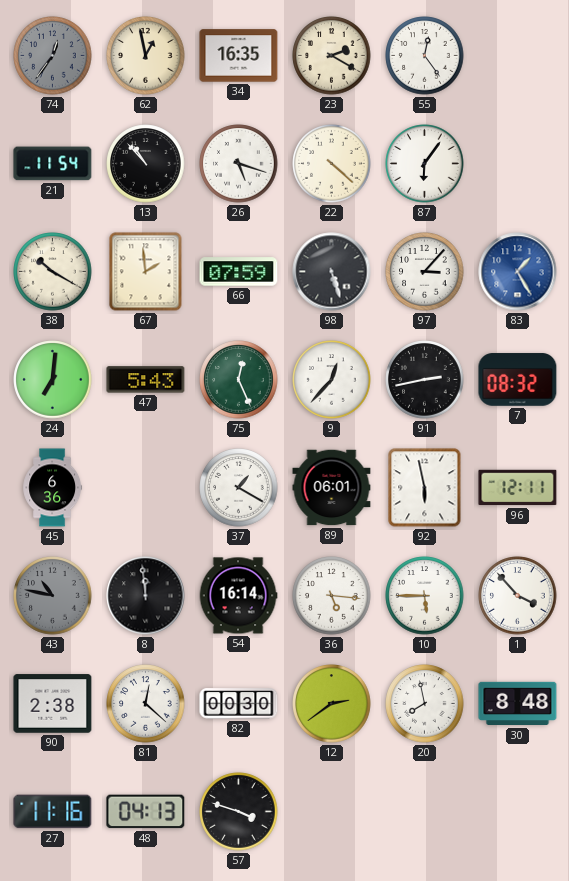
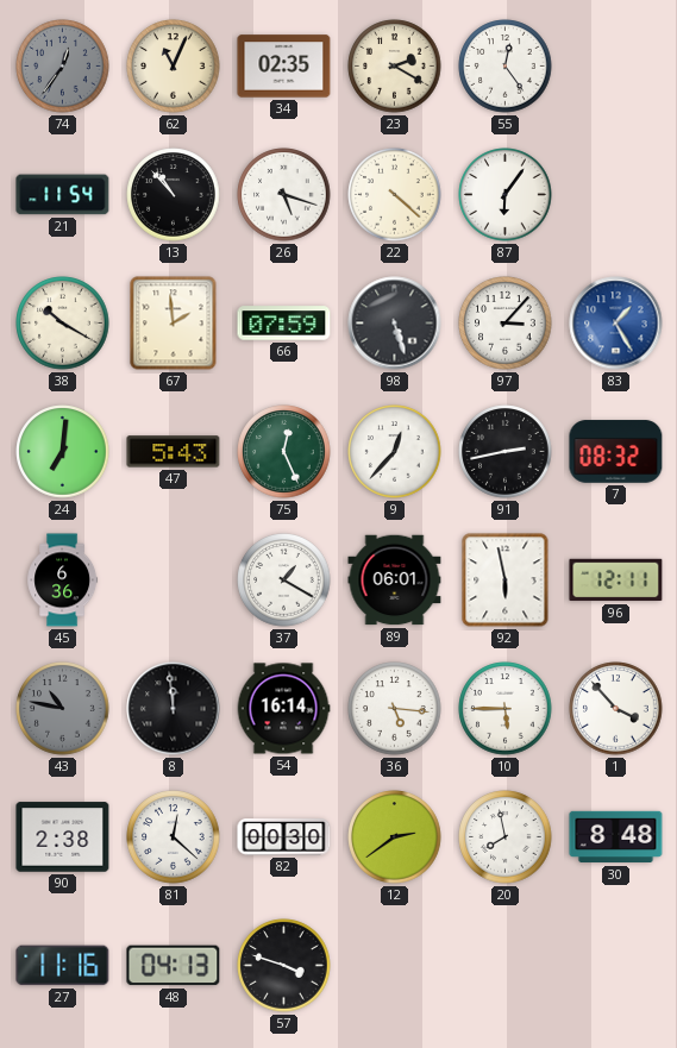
62: 12:58 -> 11:04
34: 16:35 -> 02:35
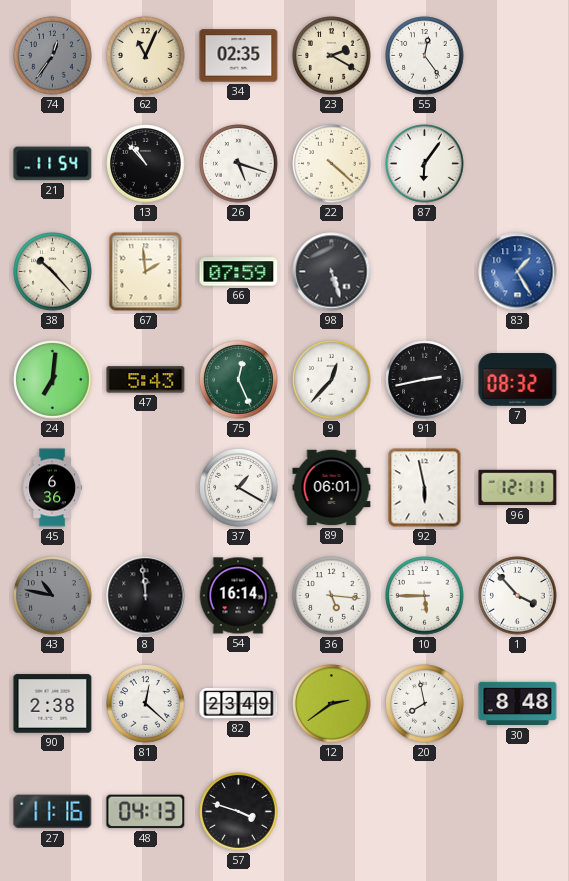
38: 10:20 -> 10:23
97: 3:07 -> none
82: 00:30 -> 23:49
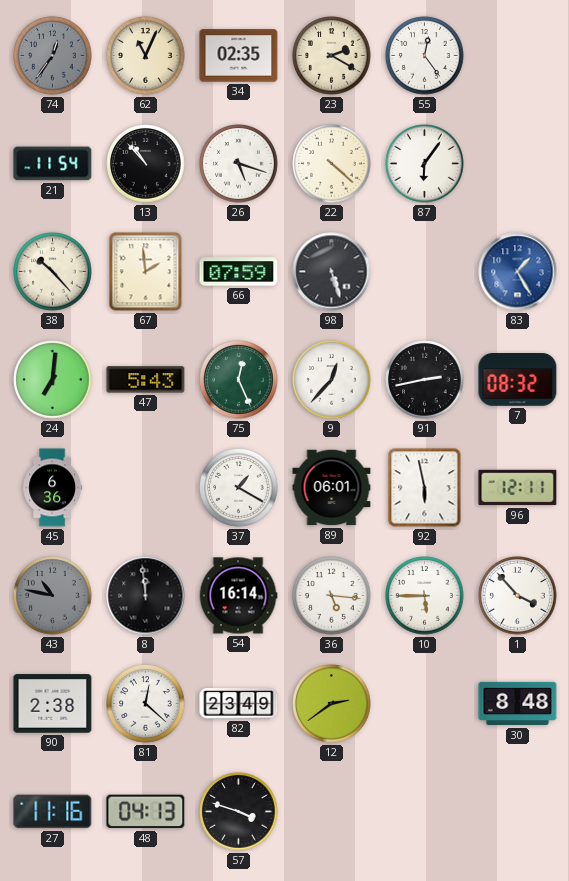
20: 7:58 -> none
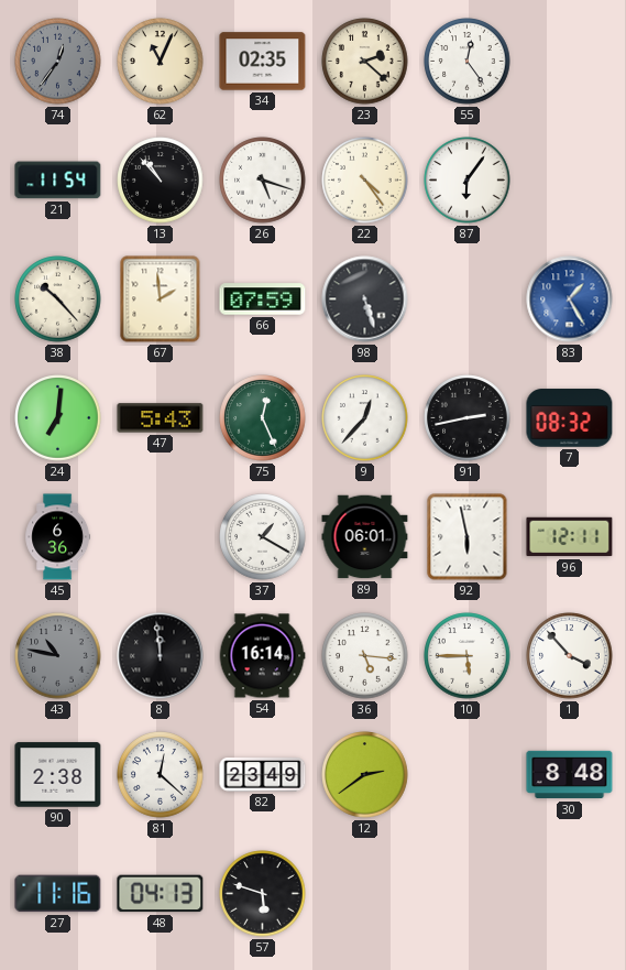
23: 2:20 -> 2:22
22: 4:22 -> 4:24
57: 3:48 -> 5:48
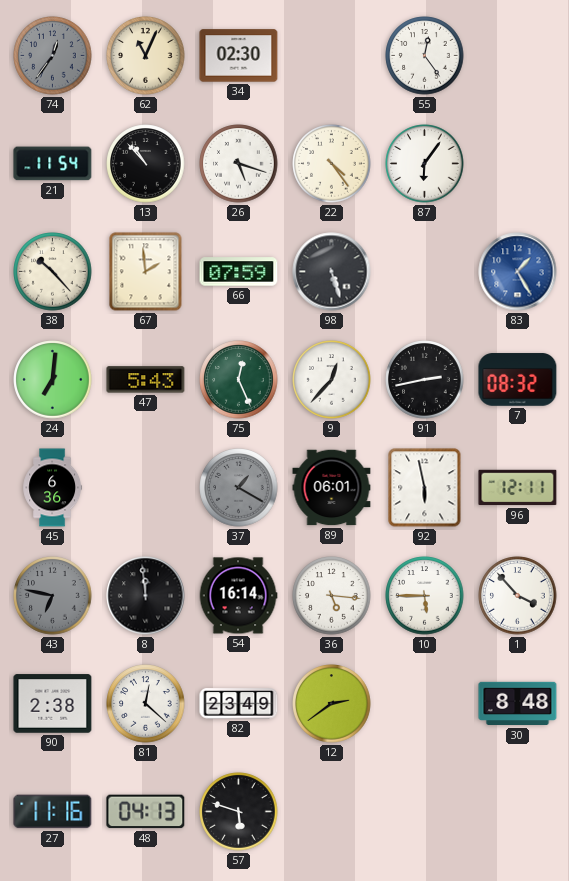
34: 02:35 -> 02:30
23: 2:22 -> none
37 dial: white -> grey
43: 10:47 -> 6:47
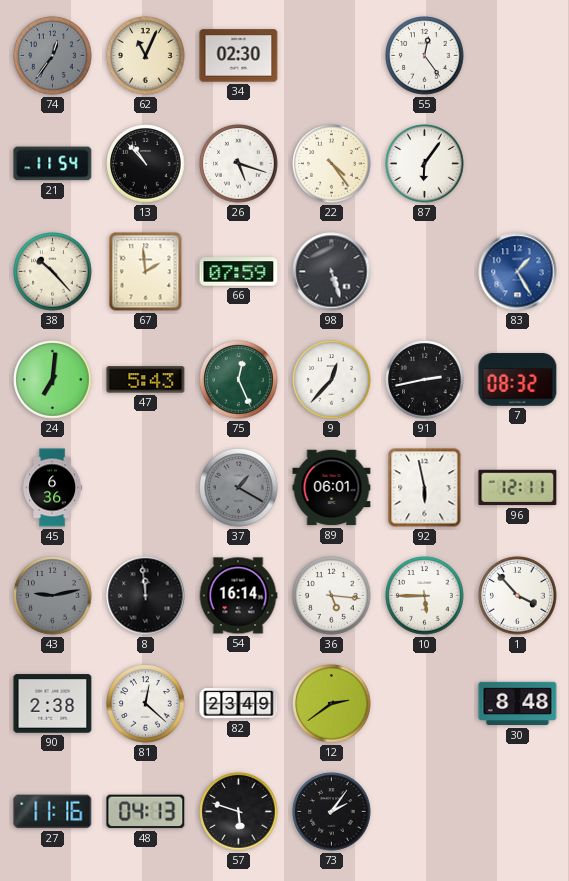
43: 6:47 -> 9:13
73: none -> 2:06
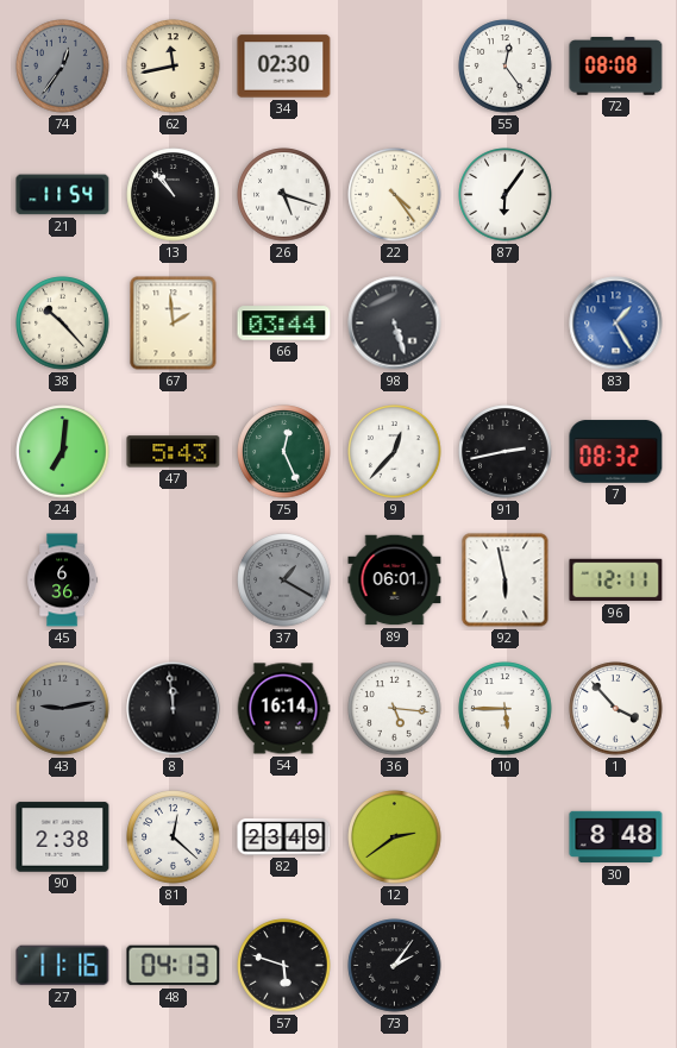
62: 11:04 -> 11:43
72: none -> 08:08
66: 07:59 -> 03:44
